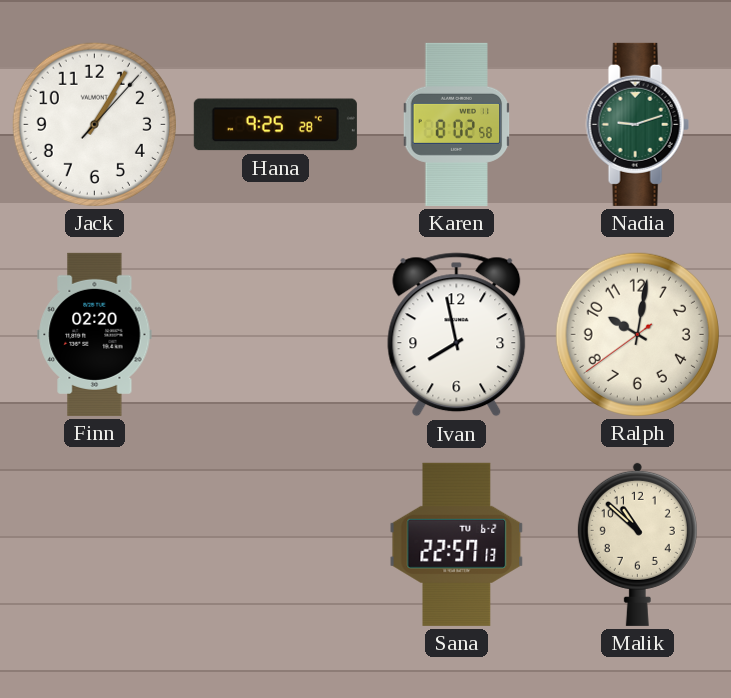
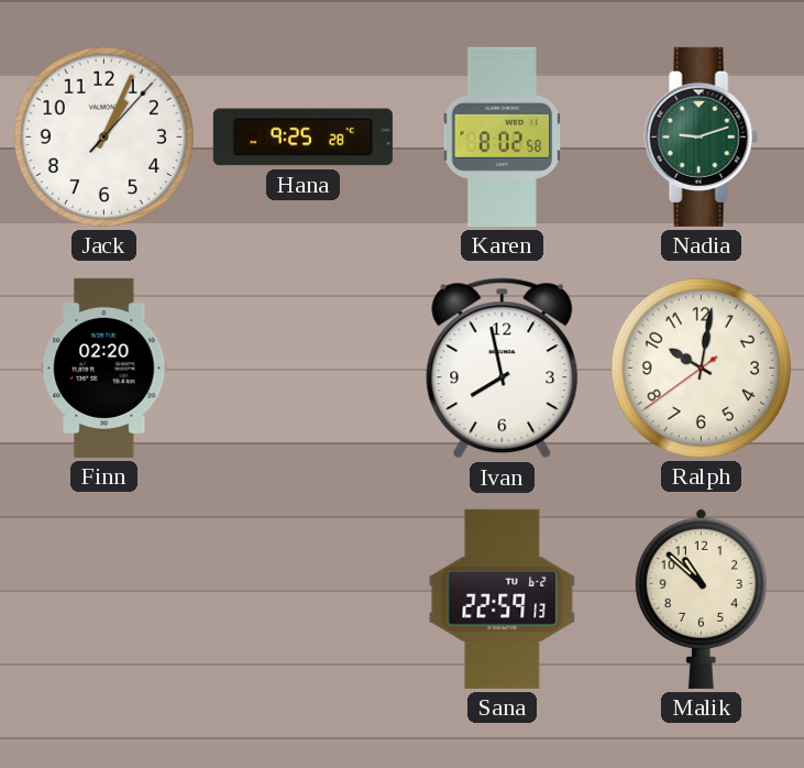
Jack: 1:05 -> 1:04
Sana: 22:57 -> 22:59
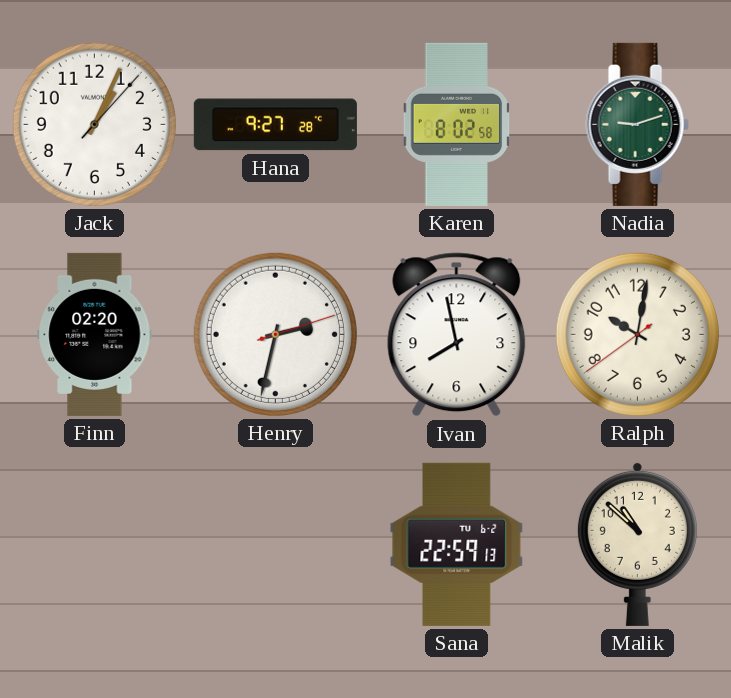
Hana: 9:25 -> 9:27
Henry: none -> 2:32
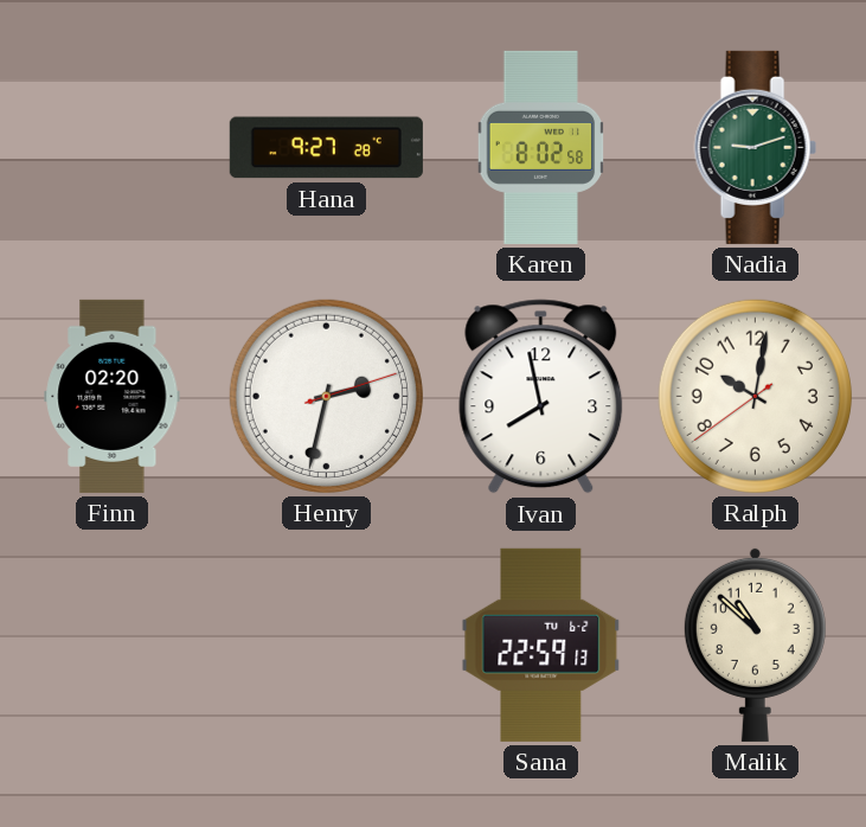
Jack: 1:04 -> none
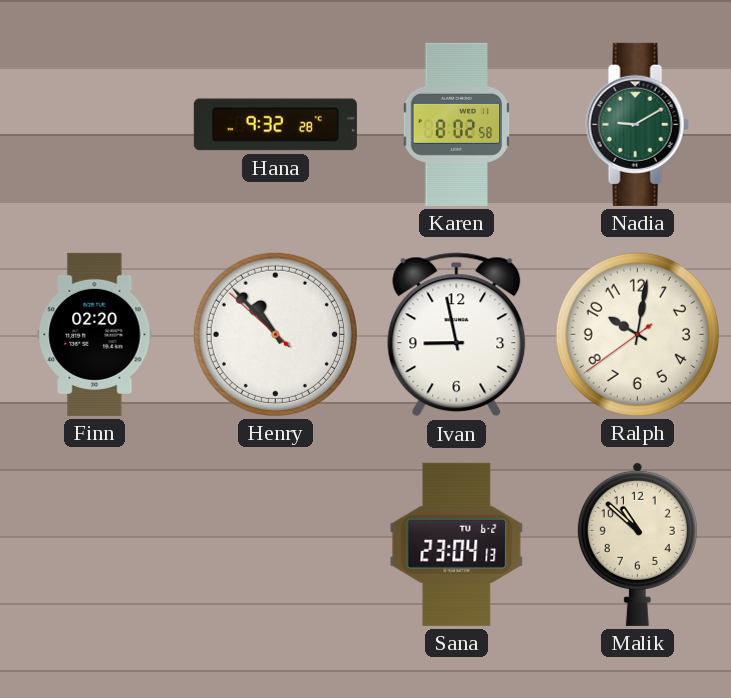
Hana: 9:27 -> 9:32
Nadia: 9:12 -> 9:10
Henry: 2:32 -> 10:52
Ivan: 7:58 -> 8:58
Sana: 22:59 -> 23:04
